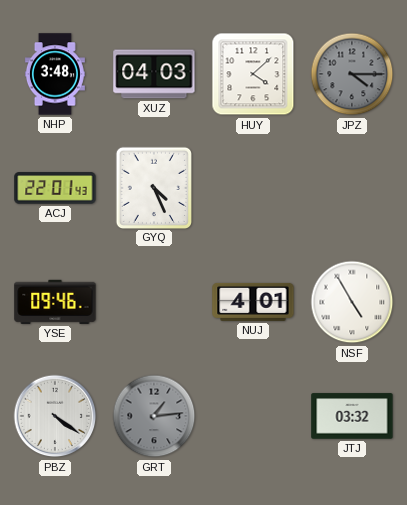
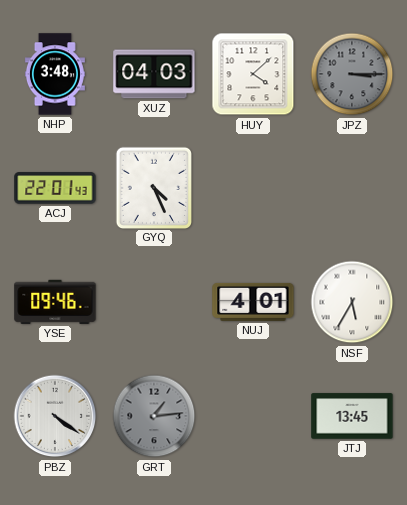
JPZ: 4:15 -> 3:15
NSF: 4:55 -> 5:35
JTJ: 03:32 -> 13:45
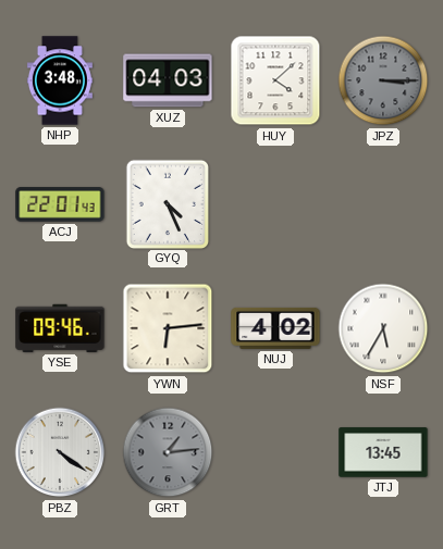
YWN: none -> 6:14
NUJ: 4:01 -> 4:02
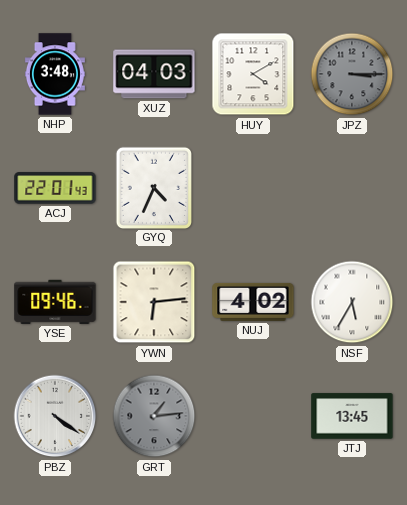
HUY: 4:08 -> 4:10
GYQ: 4:26 -> 4:34
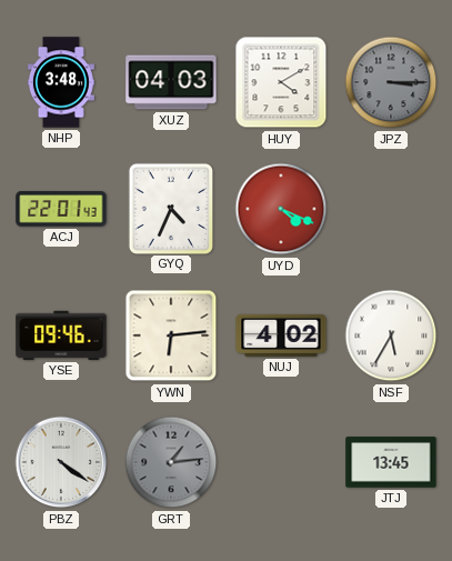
UYD: none -> 4:19
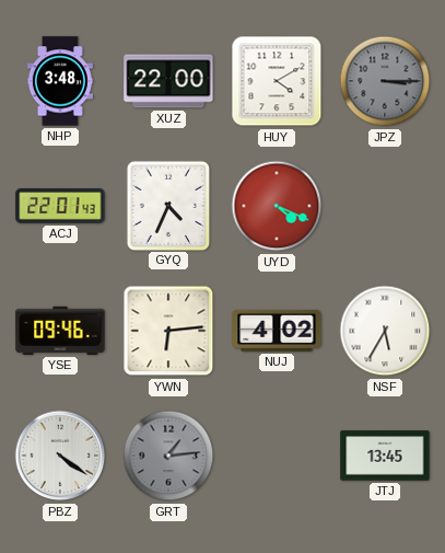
XUZ: 04:03 -> 22:00
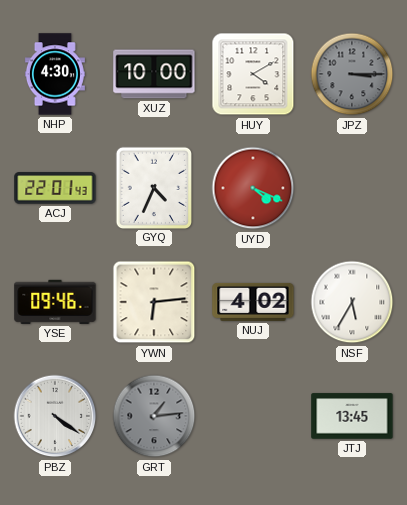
NHP: 3:48 -> 4:30
XUZ: 22:00 -> 10:00
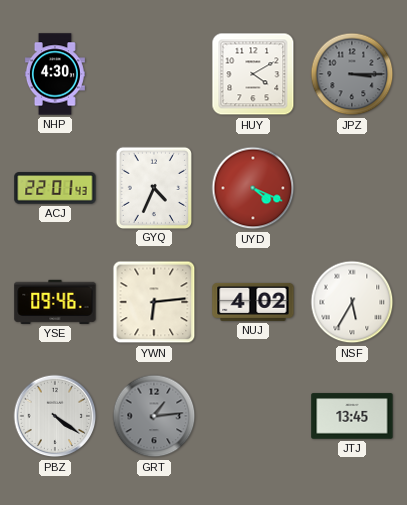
XUZ: 10:00 -> none
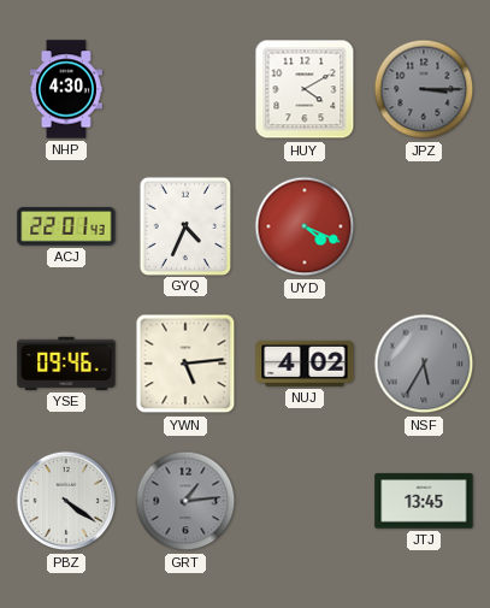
YWN: 6:14 -> 5:14
NSF dial: white -> grey
